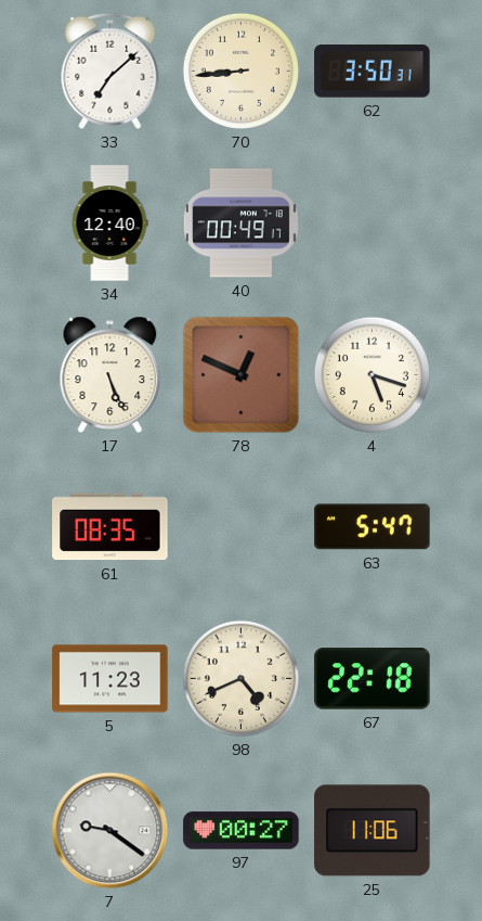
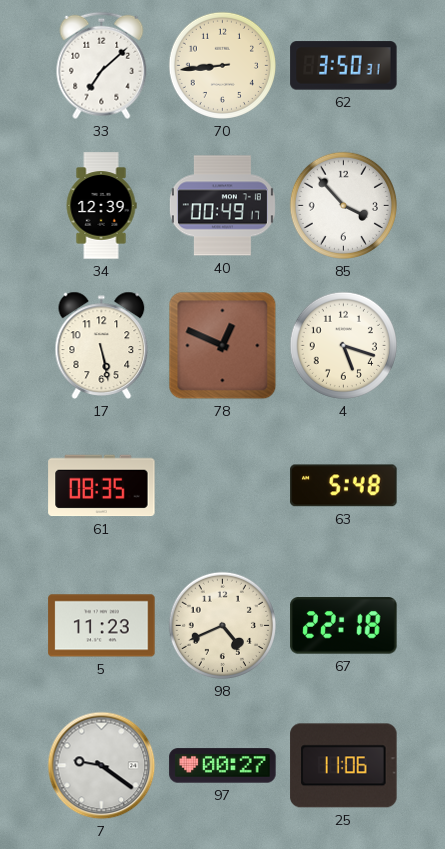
34: 12:40 -> 12:39
85: none -> 3:53
17: 5:26 -> 5:28
63: 5:47 -> 5:48
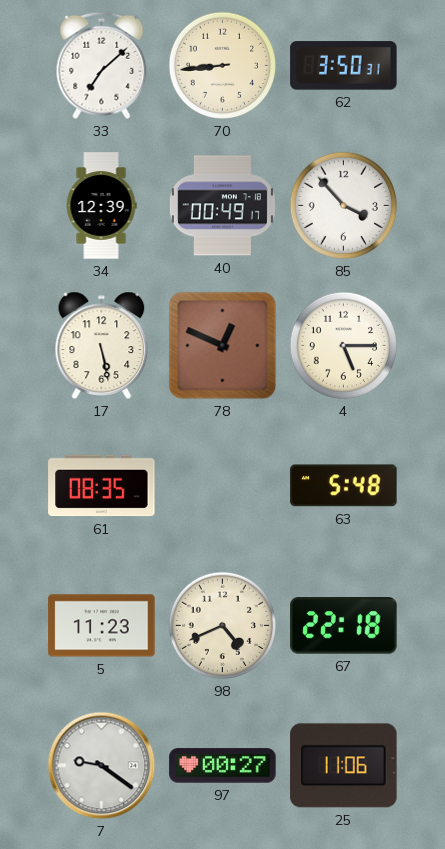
4: 5:18 -> 5:15
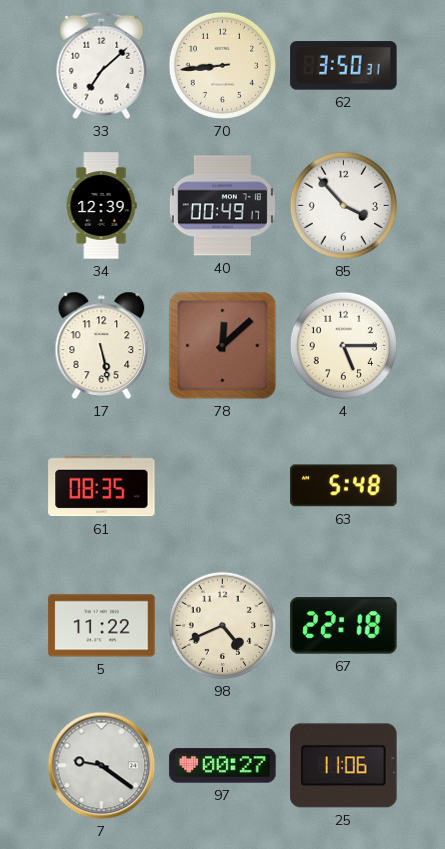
78: 12:49 -> 12:08
5: 11:23 -> 11:22
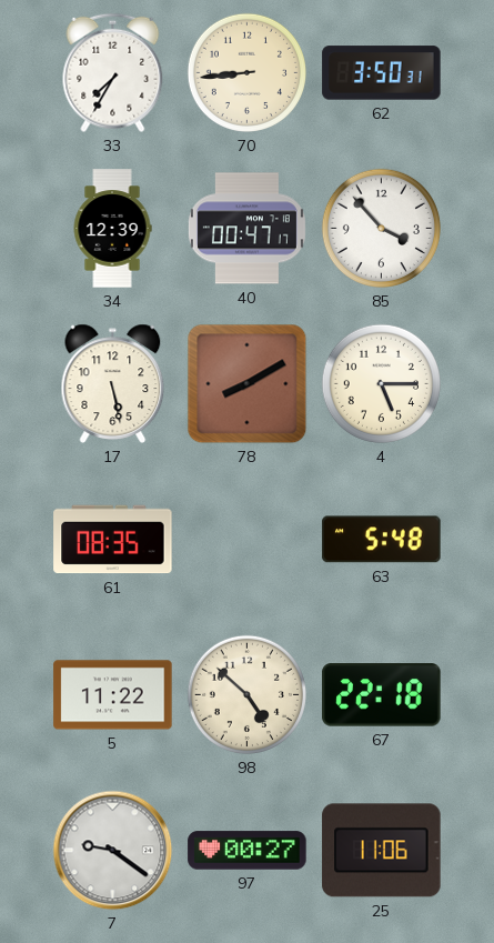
33: 7:08 -> 7:35
40: 00:49 -> 00:47
78: 12:08 -> 8:10
98: 4:41 -> 4:52
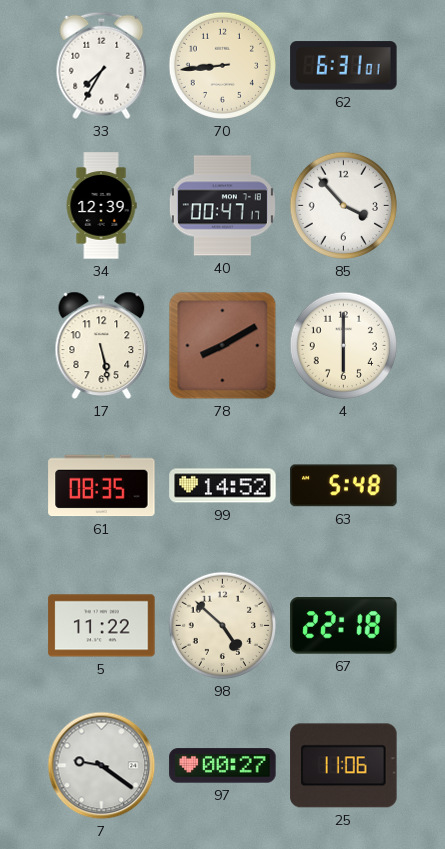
62: 3:50 -> 6:31
4: 5:15 -> 6:00
99: none -> 14:52
